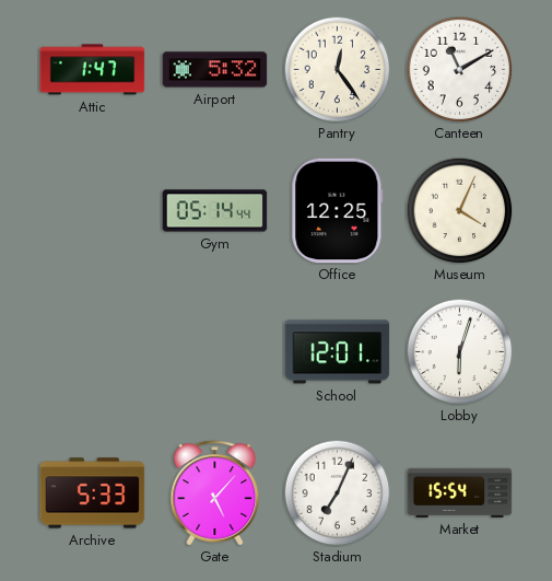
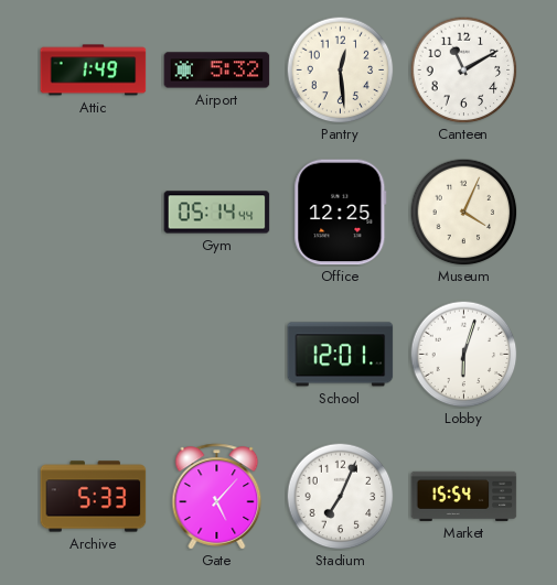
Attic: 1:47 -> 1:49
Pantry: 12:24 -> 12:29
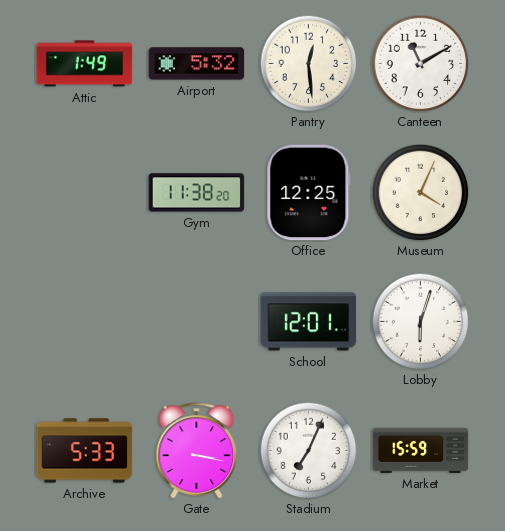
Gym: 05:14 -> 11:38
Gate: 5:07 -> 3:17
Market: 15:54 -> 15:59
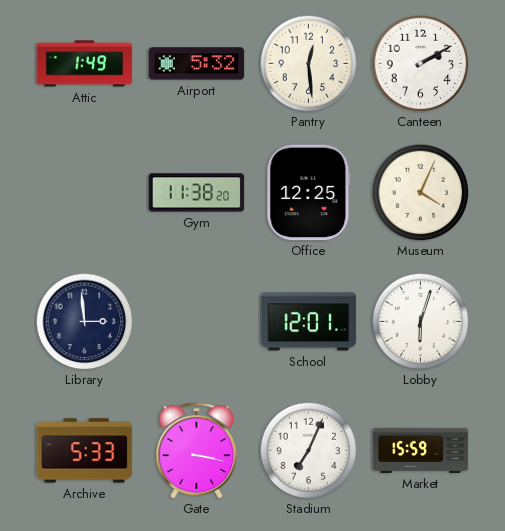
Canteen: 11:10 -> 2:10
Library: none -> 2:59
